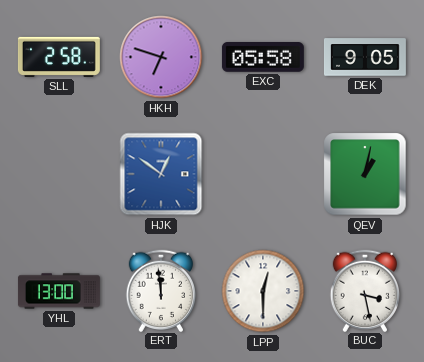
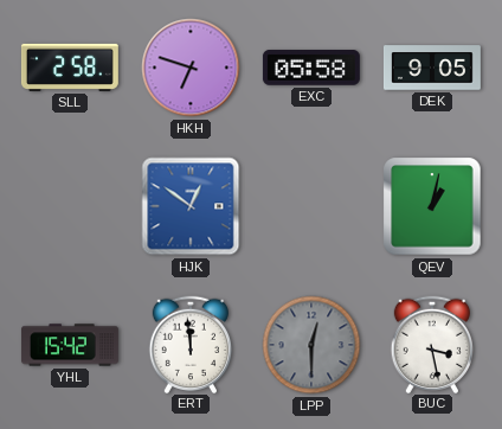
YHL: 13:00 -> 15:42
LPP dial: white -> grey
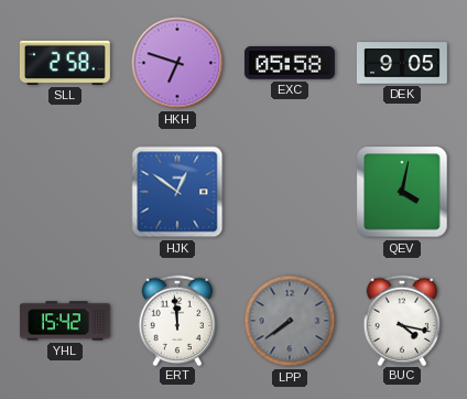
QEV: 1:02 -> 4:02
LPP: 12:30 -> 7:39
BUC: 3:28 -> 4:17
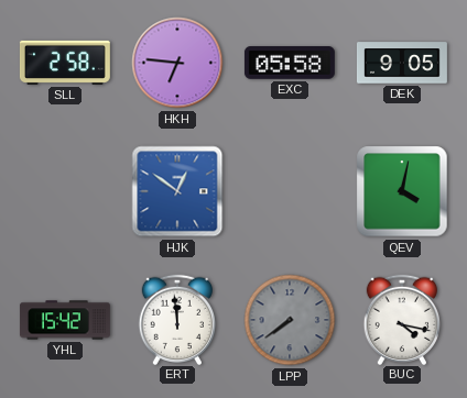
HKH: 6:48 -> 6:46
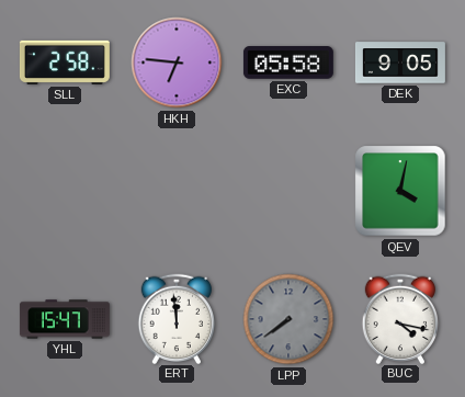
HJK: 12:51 -> none
YHL: 15:42 -> 15:47
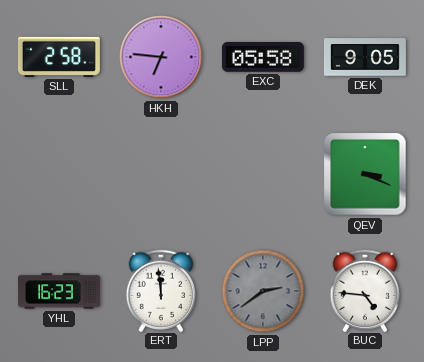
QEV: 4:02 -> 3:19
YHL: 15:47 -> 16:23
LPP: 7:39 -> 2:39
BUC: 4:17 -> 4:46
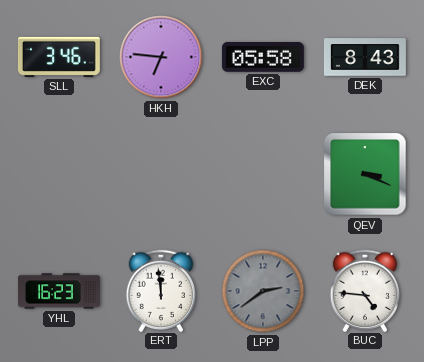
SLL: 2:58 -> 3:46
DEK: 9:05 -> 8:43
